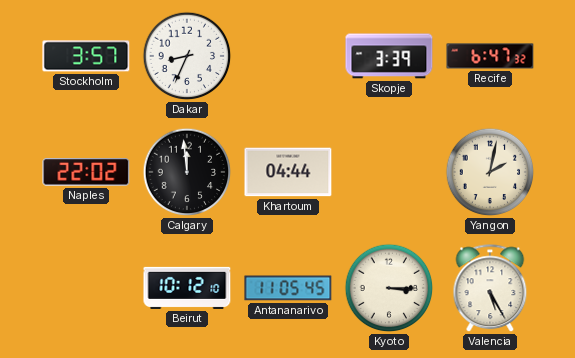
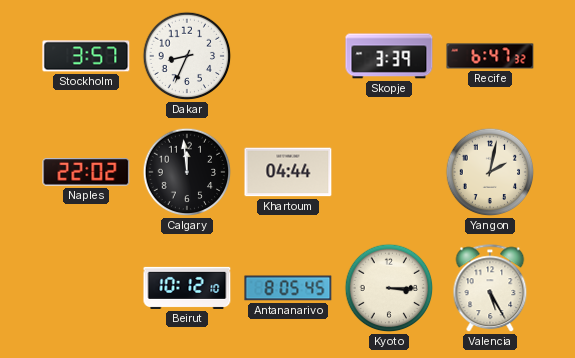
Antananarivo: 11:05 -> 8:05
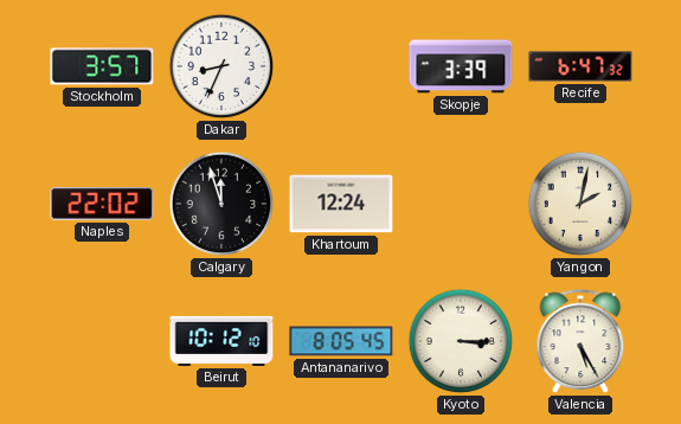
Calgary: 11:59 -> 11:57
Khartoum: 04:44 -> 12:24
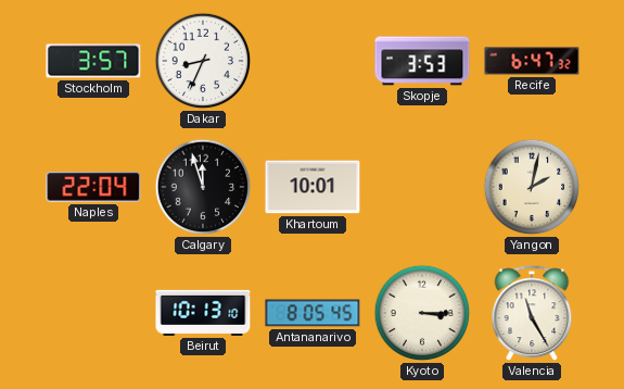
Skopje: 3:39 -> 3:53
Naples: 22:02 -> 22:04
Khartoum: 12:24 -> 10:01
Beirut: 10:12 -> 10:13
Valencia: 5:25 -> 11:25
